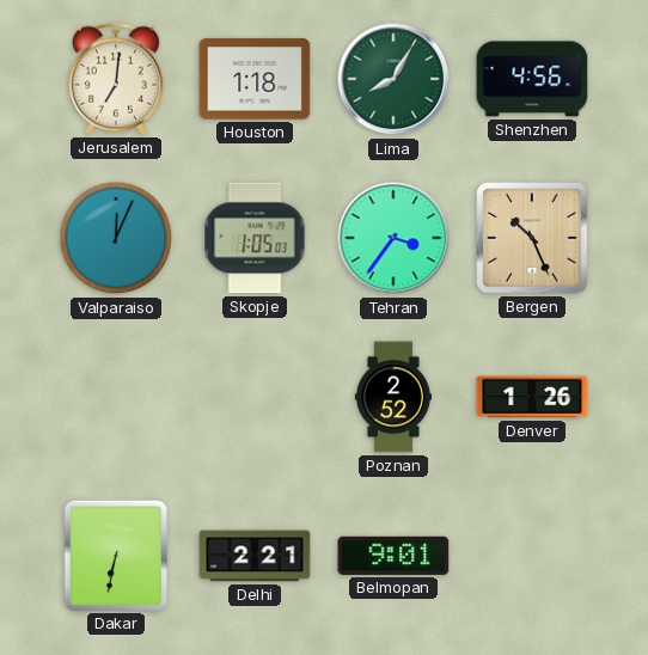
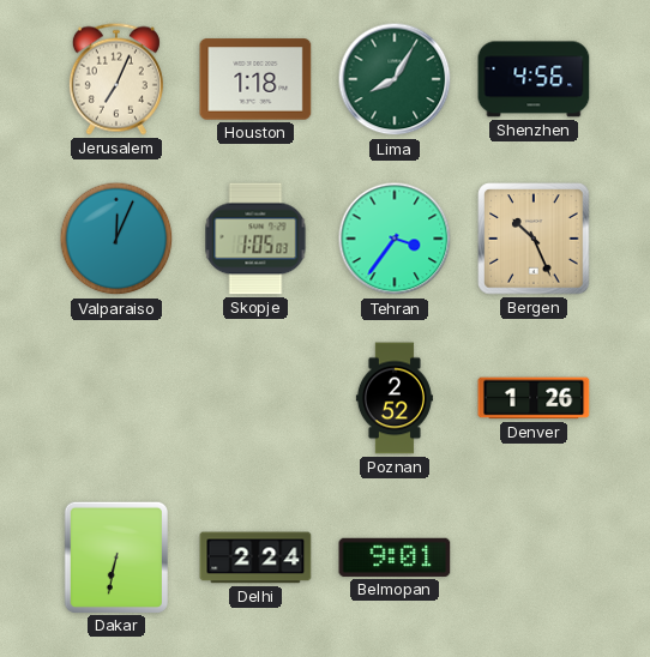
Jerusalem: 7:01 -> 7:04
Delhi: 2:21 -> 2:24
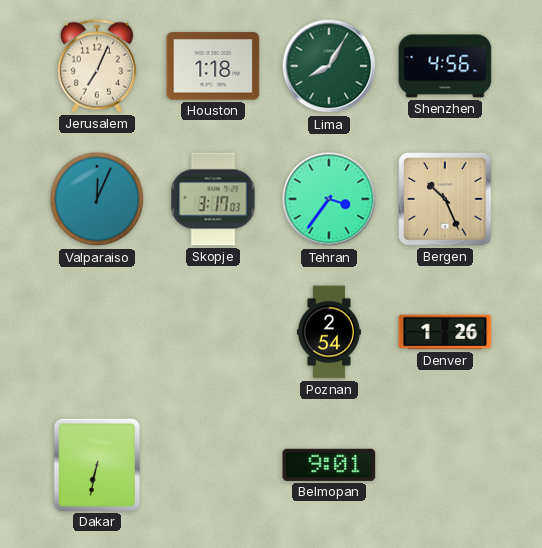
Skopje: 1:05 -> 3:17
Poznan: 2:52 -> 2:54
Delhi: 2:24 -> none
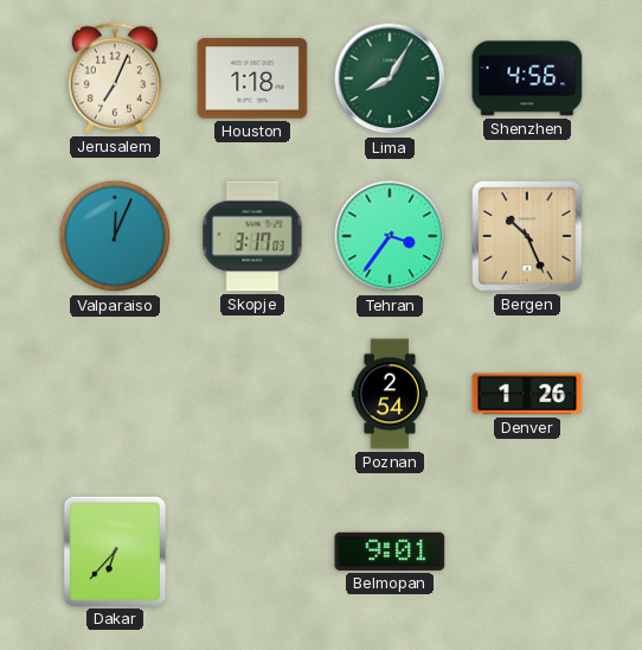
Dakar: 6:32 -> 6:37
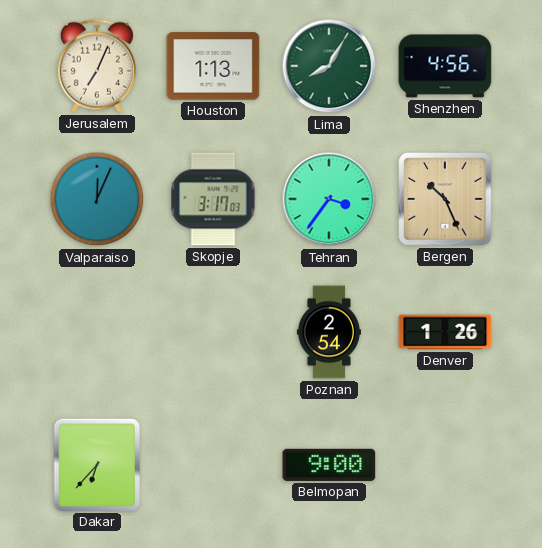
Houston: 1:18 -> 1:13
Belmopan: 9:01 -> 9:00
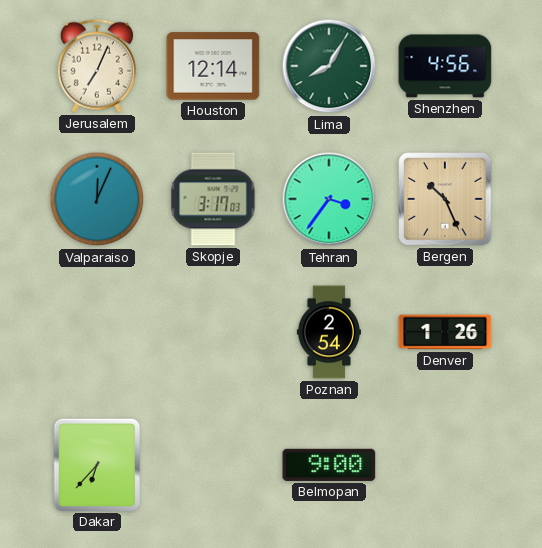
Houston: 1:13 -> 12:14
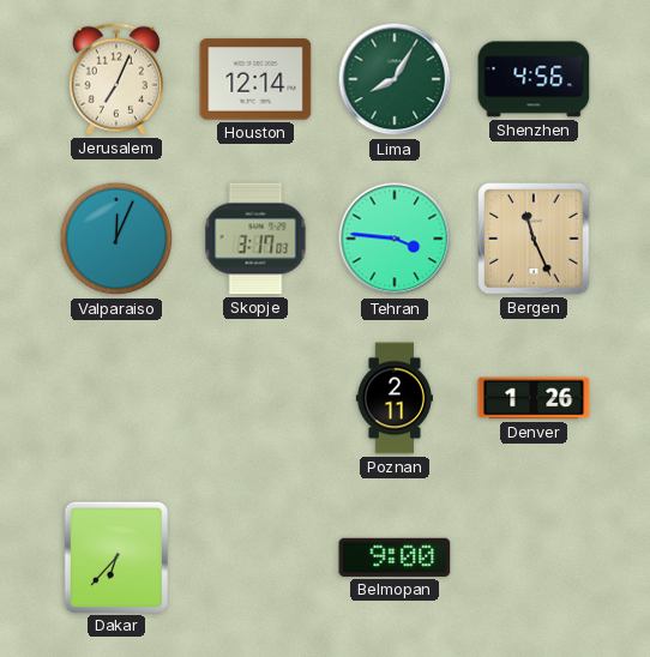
Tehran: 3:36 -> 3:46
Bergen: 10:26 -> 11:26
Poznan: 2:54 -> 2:11
